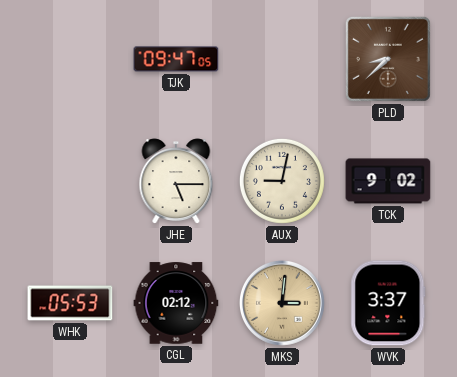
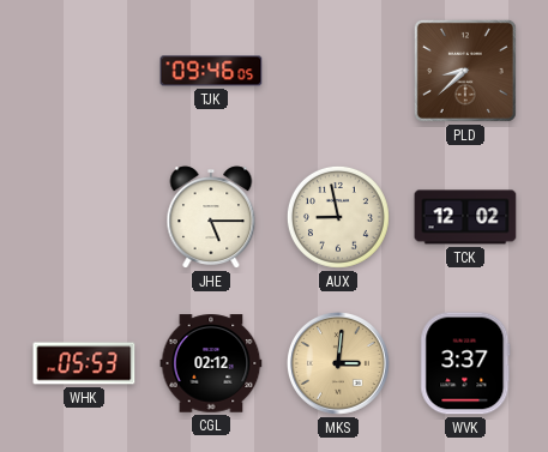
TJK: 09:47 -> 09:46
AUX: 9:02 -> 8:58
TCK: 9:02 -> 12:02
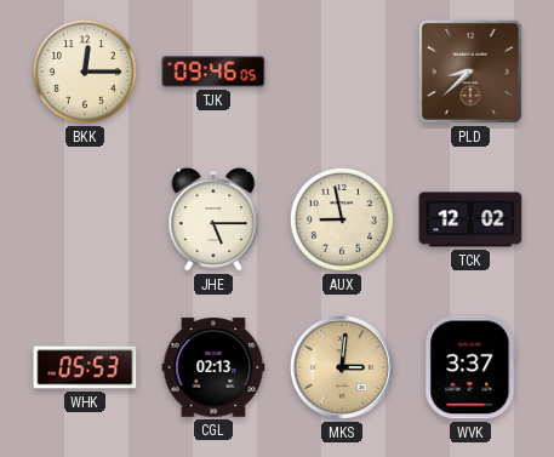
BKK: none -> 12:15
CGL: 02:12 -> 02:13
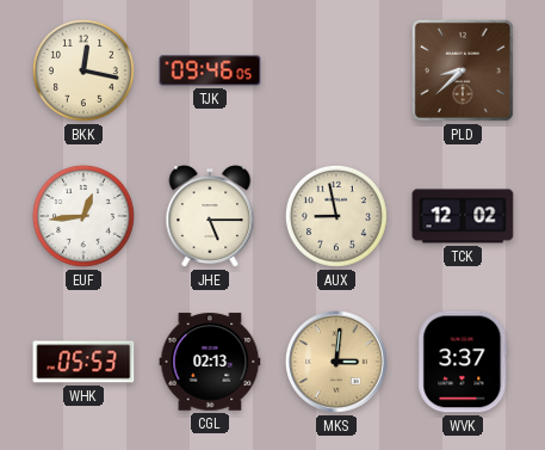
BKK: 12:15 -> 12:17
EUF: none -> 12:44
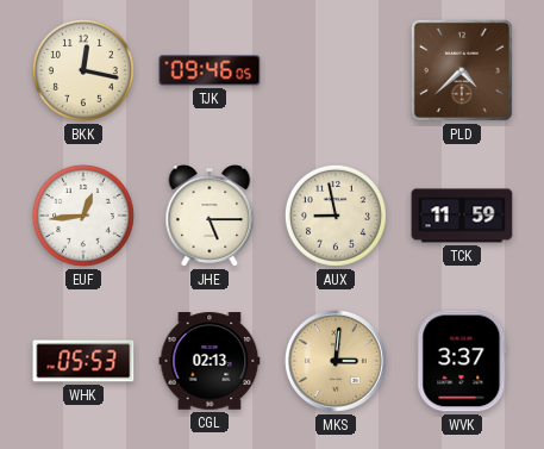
PLD: 8:38 -> 4:38
TCK: 12:02 -> 11:59
